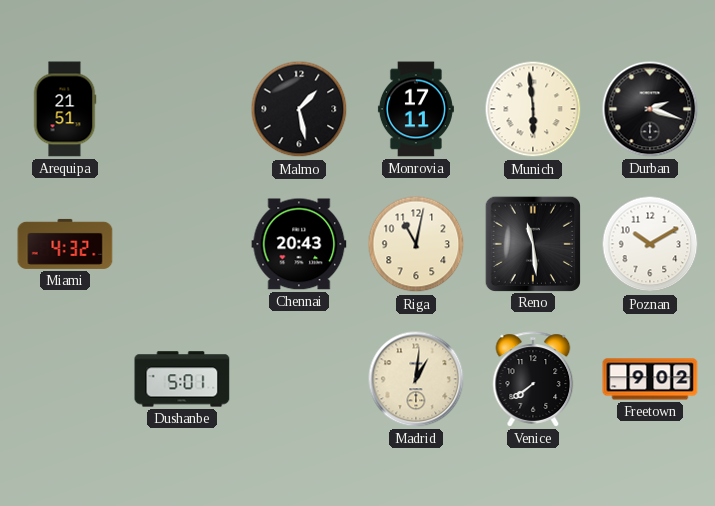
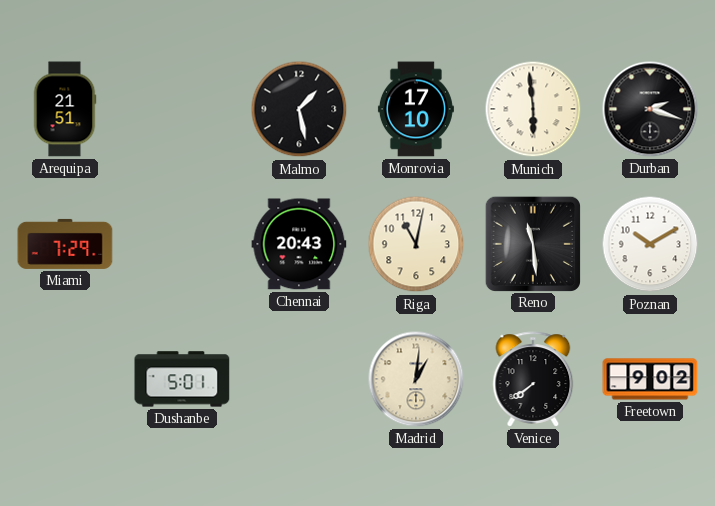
Monrovia: 17:11 -> 17:10
Miami: 4:32 -> 7:29
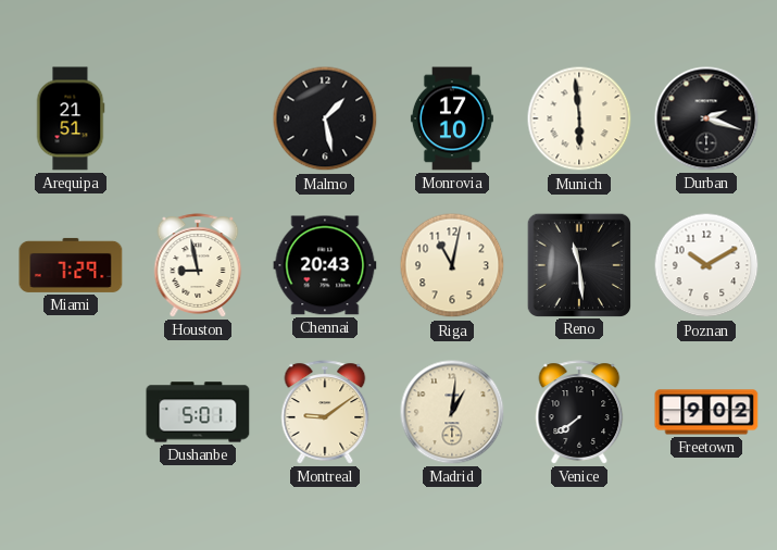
Houston: none -> 8:58
Montreal: none -> 9:09
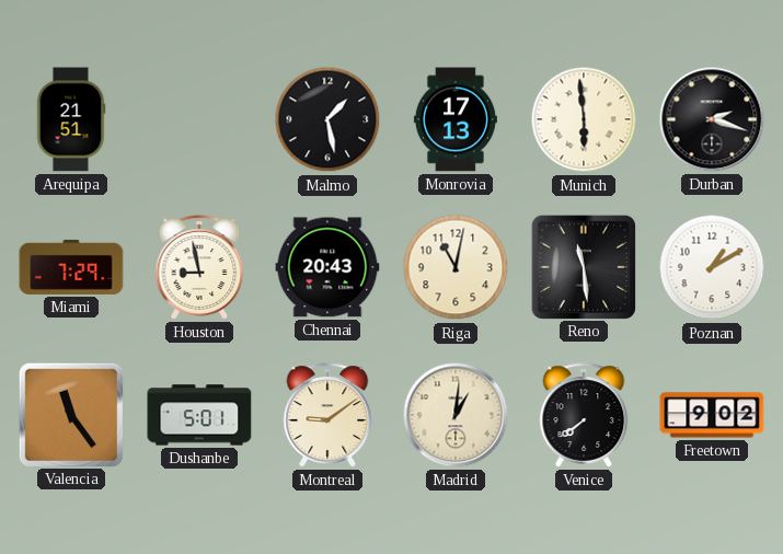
Monrovia: 17:10 -> 17:13
Poznan: 10:10 -> 1:10
Valencia: none -> 11:24
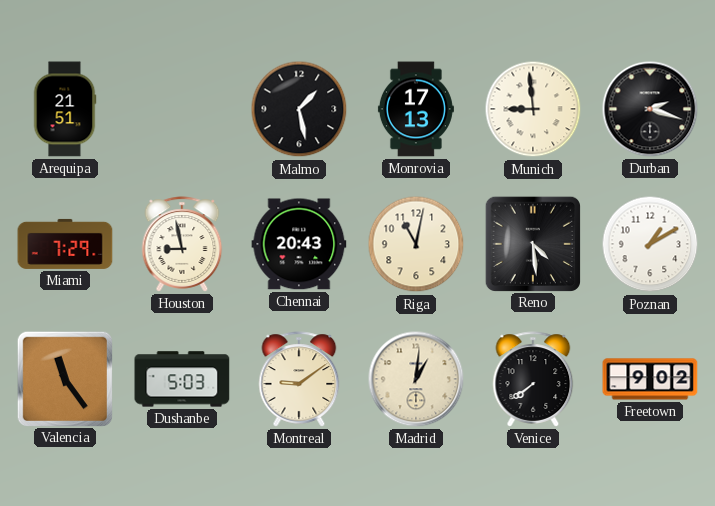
Munich: 5:59 -> 8:59
Reno: 11:29 -> 4:29
Dushanbe: 5:01 -> 5:03
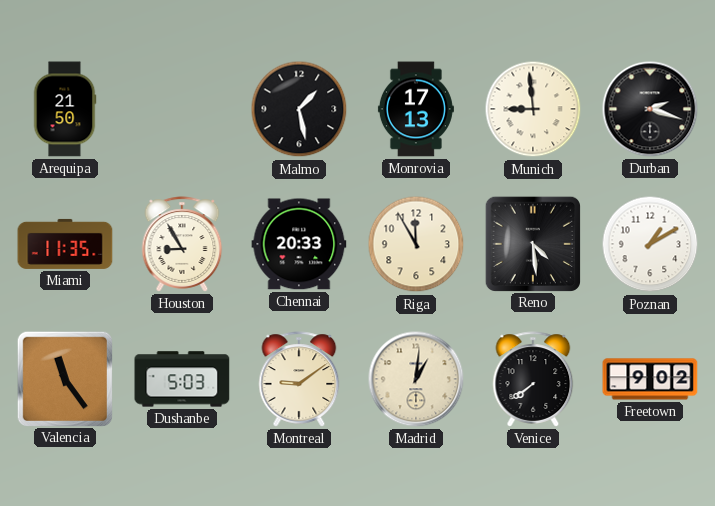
Arequipa: 21:51 -> 21:50
Miami: 7:29 -> 11:35
Houston: 8:58 -> 8:55
Chennai: 20:43 -> 20:33
Riga: 11:02 -> 11:55
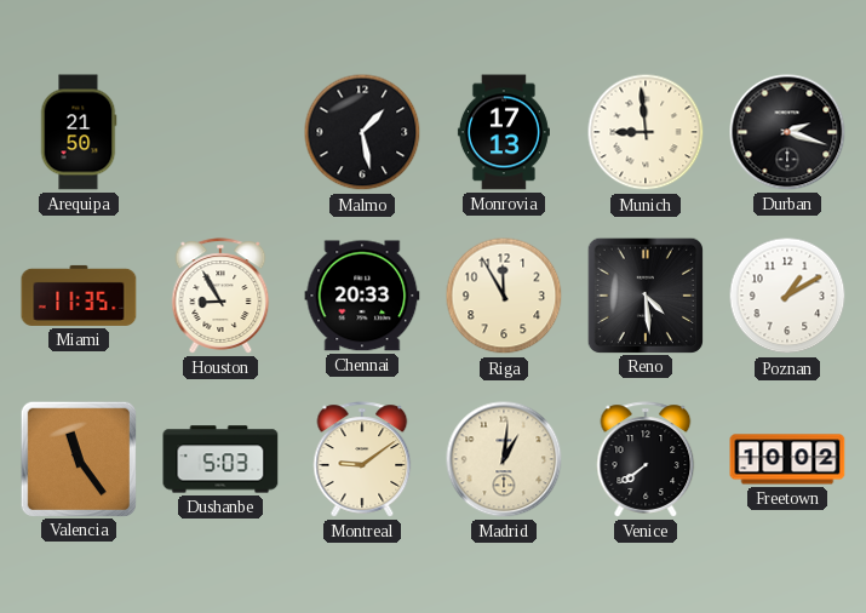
Freetown: 9:02 -> 10:02
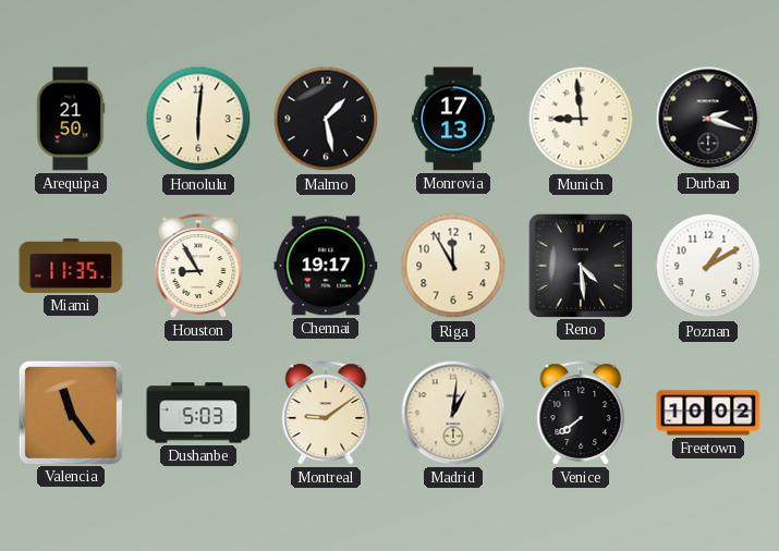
Honolulu: none -> 6:01
Chennai: 20:33 -> 19:17
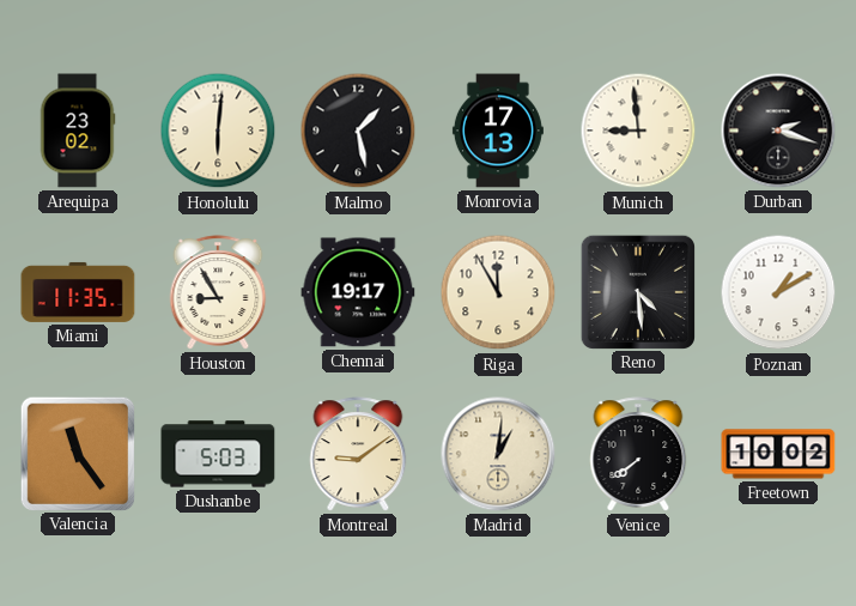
Arequipa: 21:50 -> 23:02
